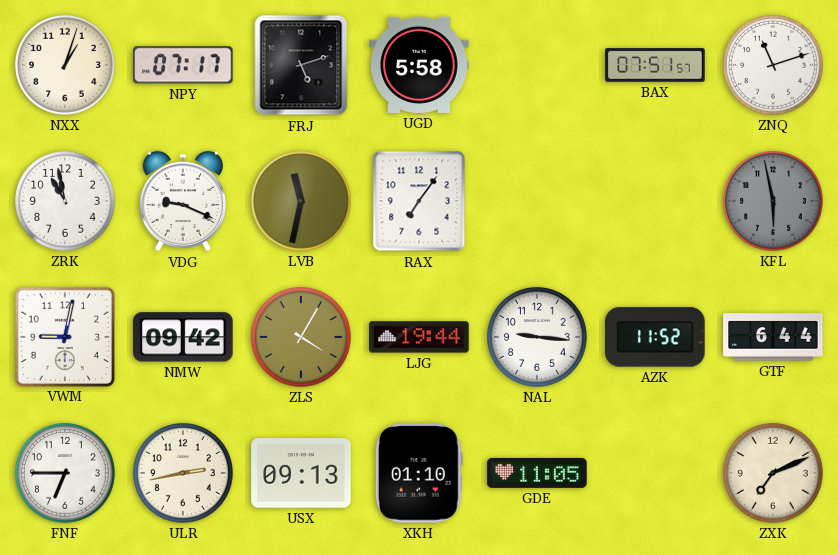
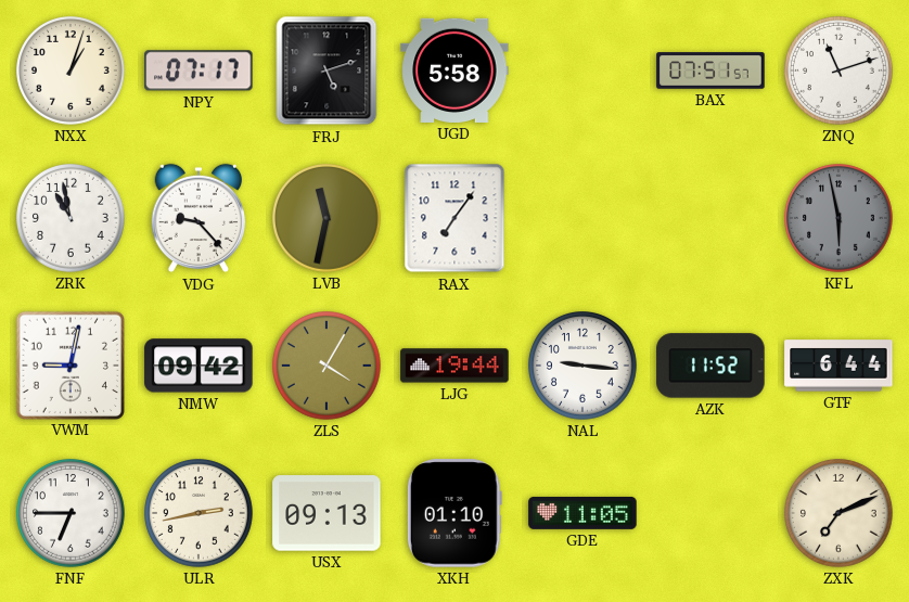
VDG: 9:19 -> 9:23
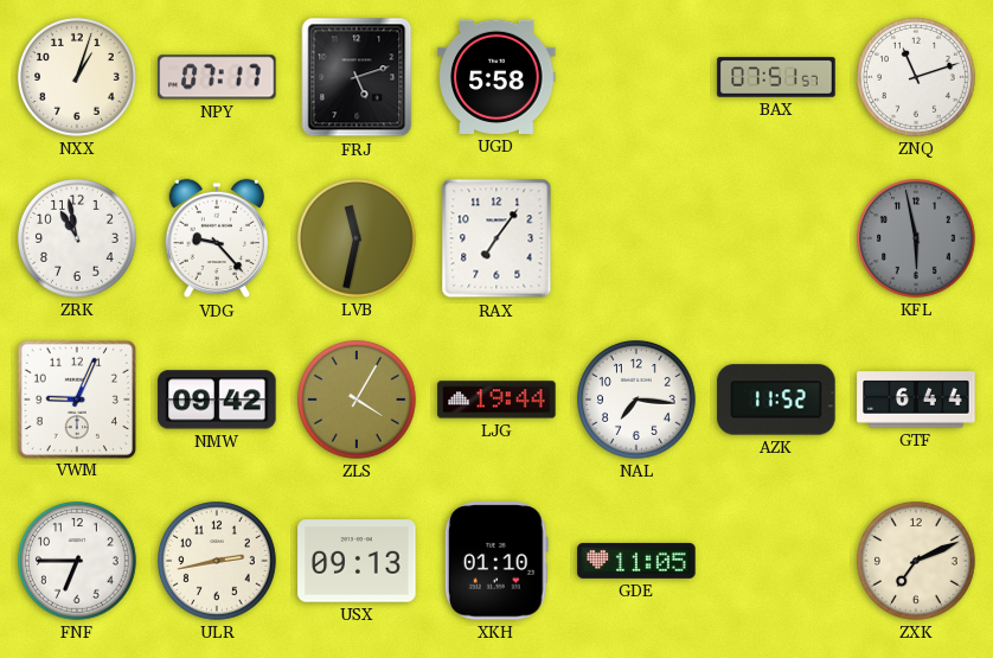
VWM: 9:02 -> 9:04
NAL: 9:16 -> 7:16
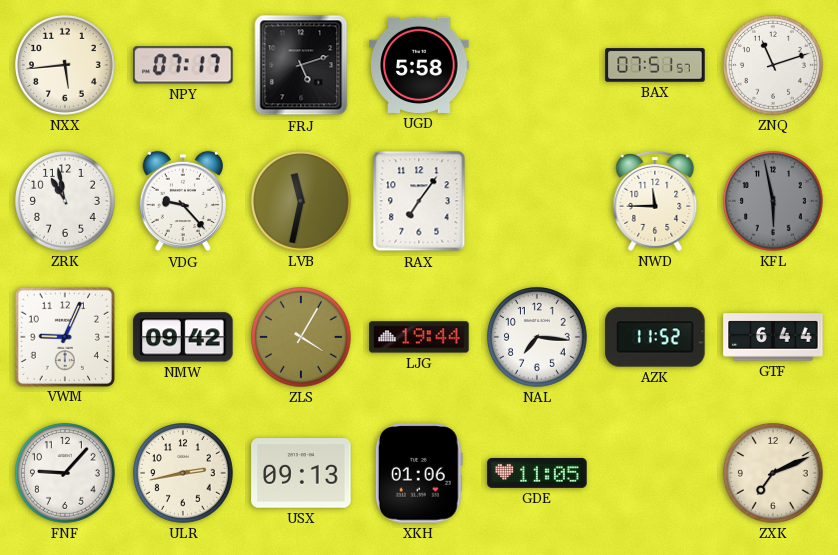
NXX: 1:03 -> 5:44
NWD: none -> 11:45
FNF: 6:45 -> 9:07
XKH: 01:10 -> 01:06
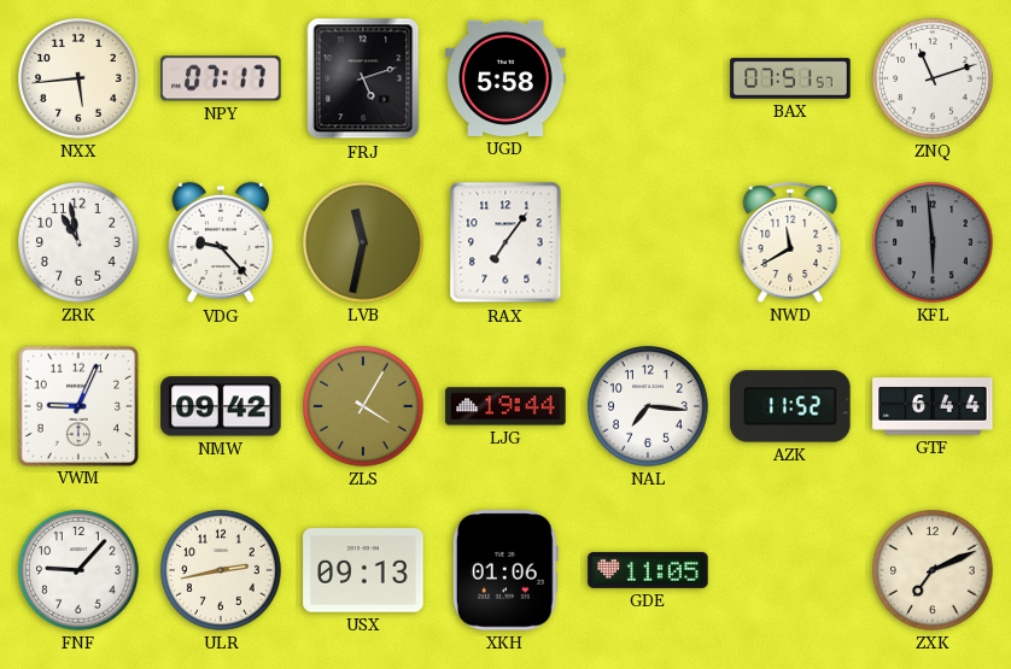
NWD: 11:45 -> 11:40
KFL: 5:58 -> 5:59
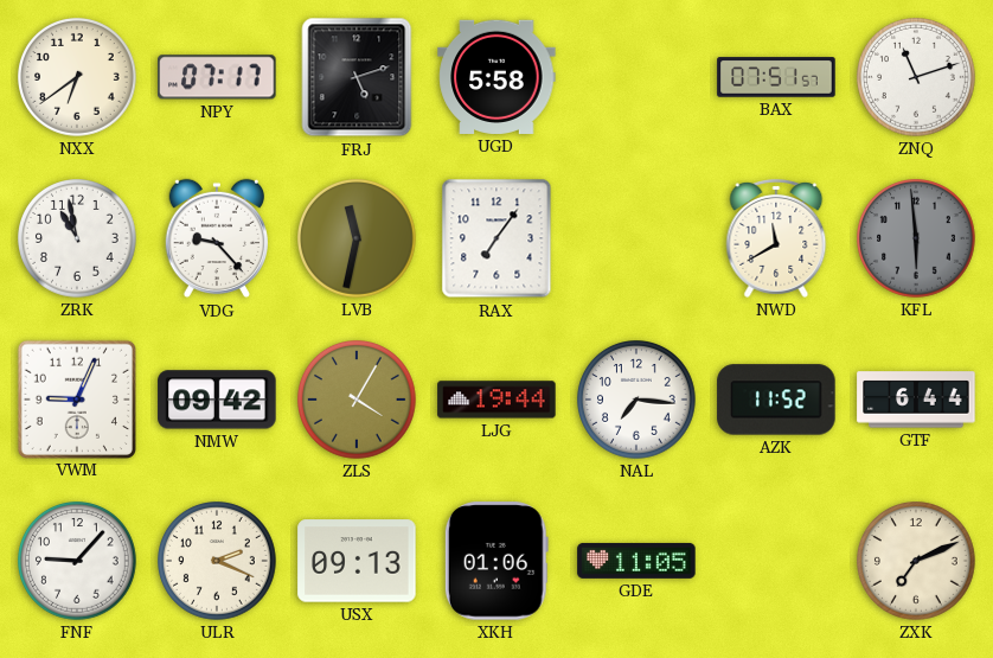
NXX: 5:44 -> 6:39
ULR: 2:43 -> 2:19
